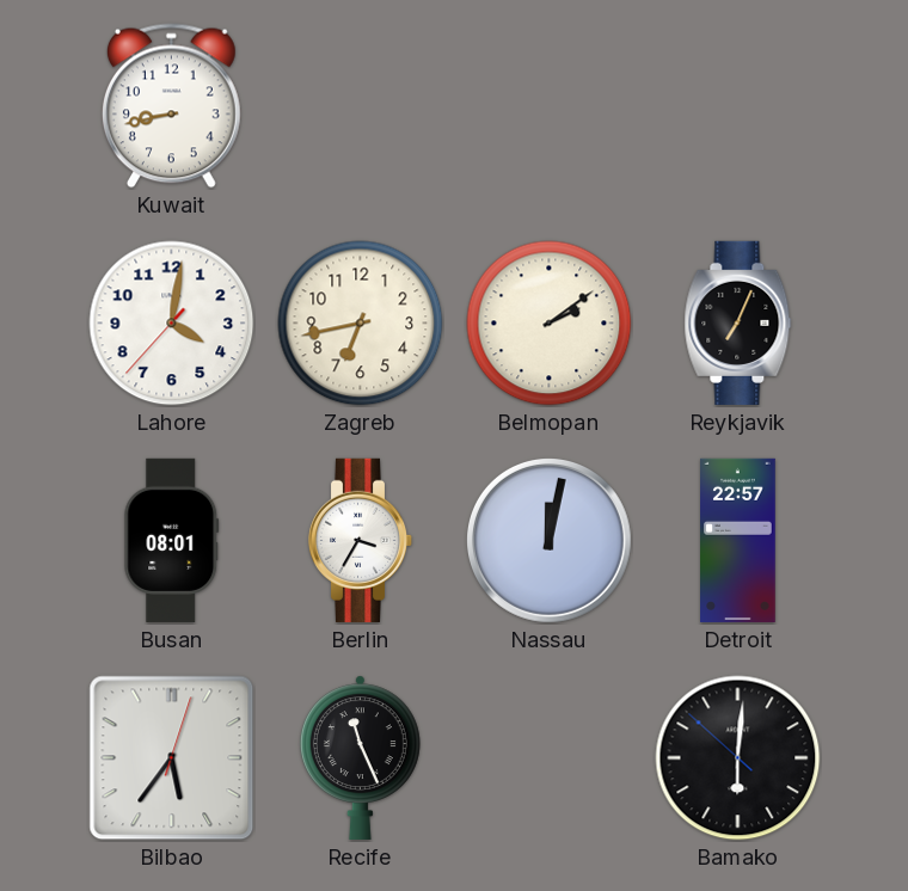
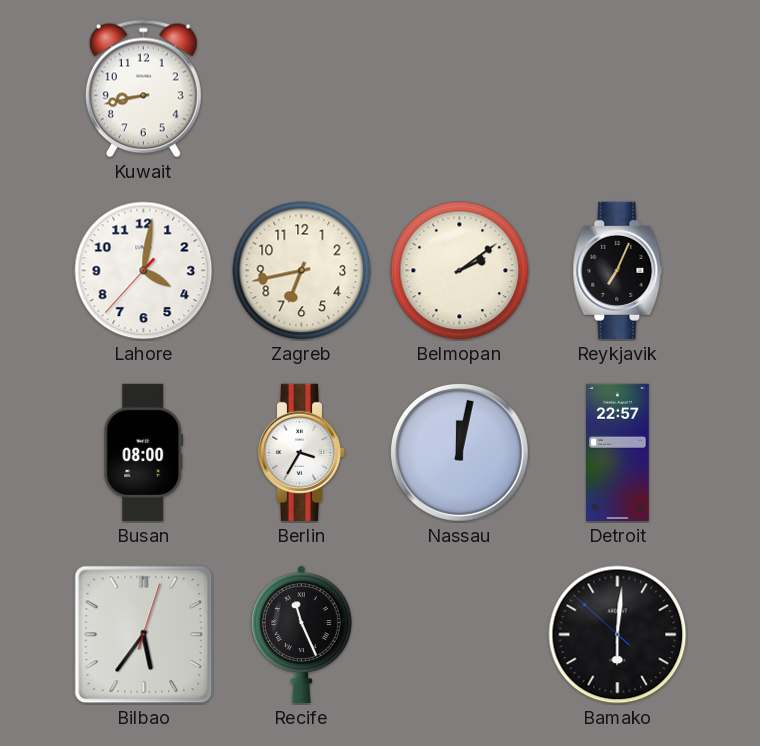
Busan: 08:01 -> 08:00
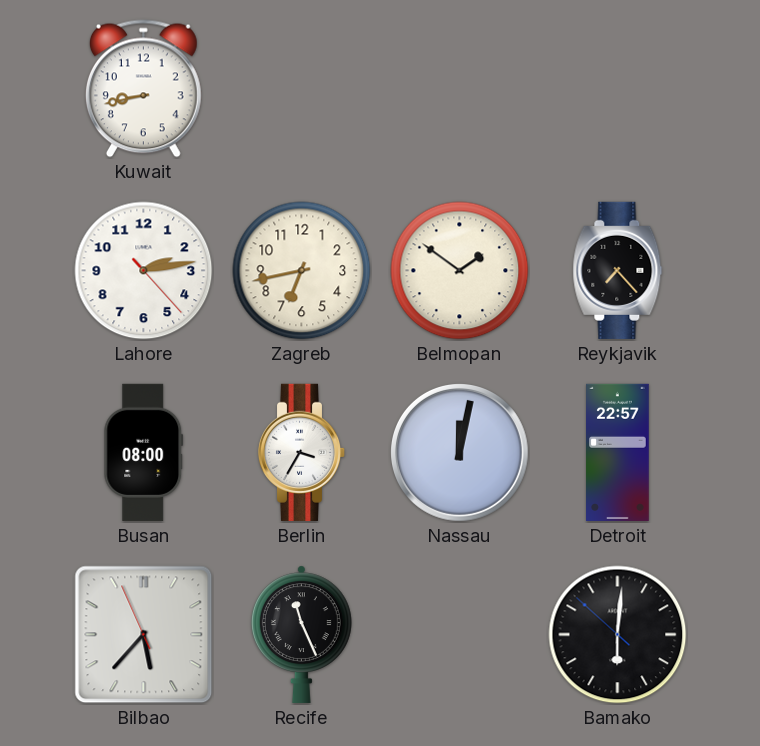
Lahore: 4:01 -> 2:13
Belmopan: 2:09 -> 1:51
Reykjavik: 7:04 -> 7:23
Bilbao: 5:36:03 -> 5:36:56
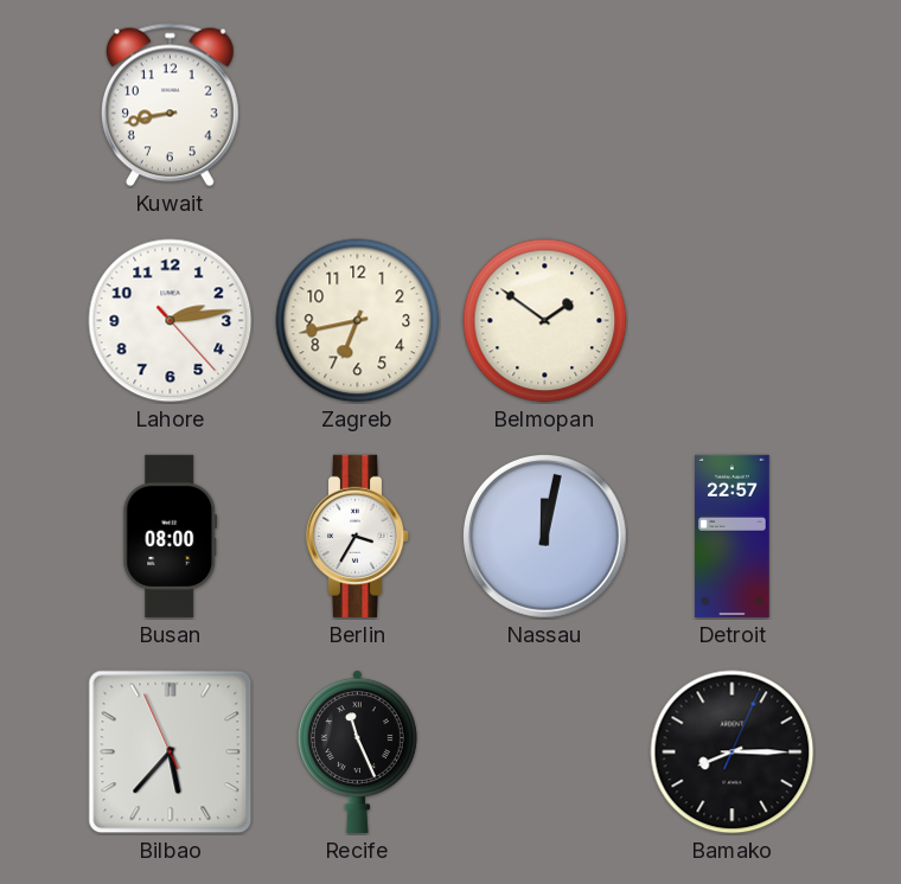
Reykjavik: 7:23 -> none
Bamako: 6:00 -> 8:15
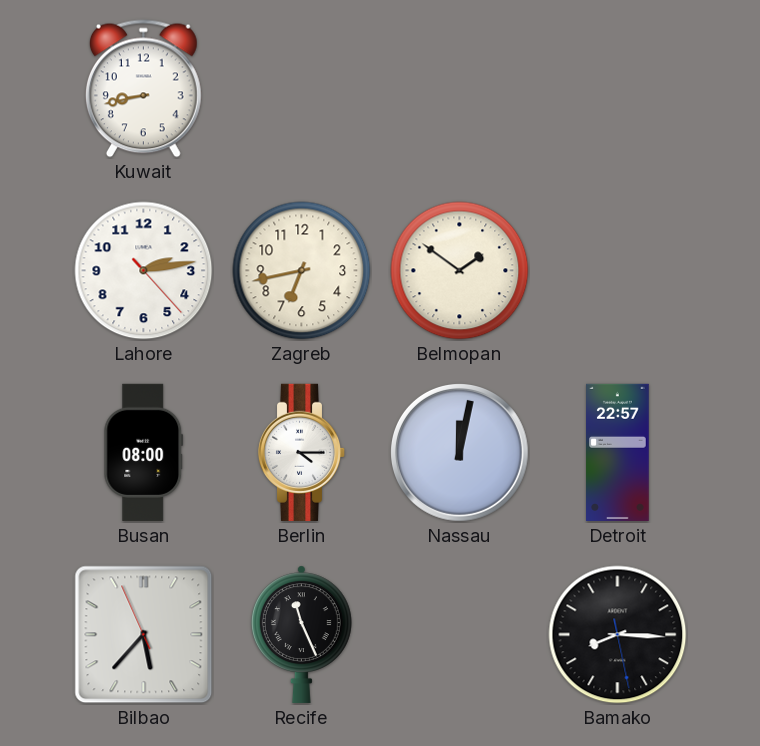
Berlin: 3:35 -> 4:15
Bamako: 8:15:04 -> 8:15:28
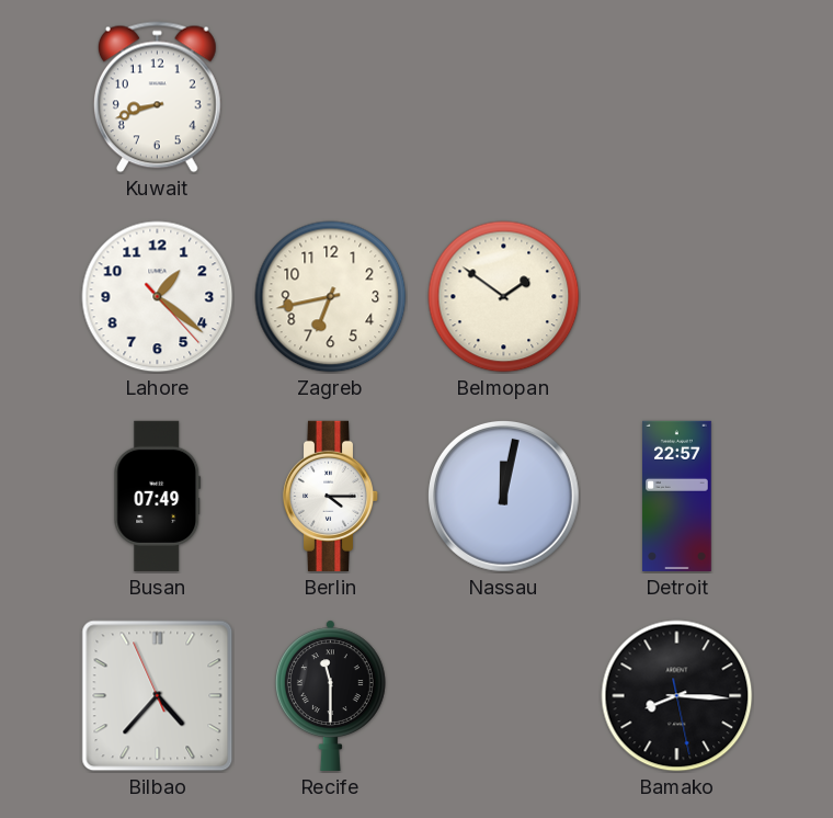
Kuwait: 8:43 -> 8:42
Lahore: 2:13 -> 1:21
Busan: 08:00 -> 07:49
Bilbao: 5:36 -> 4:36
Recife: 11:26 -> 11:30
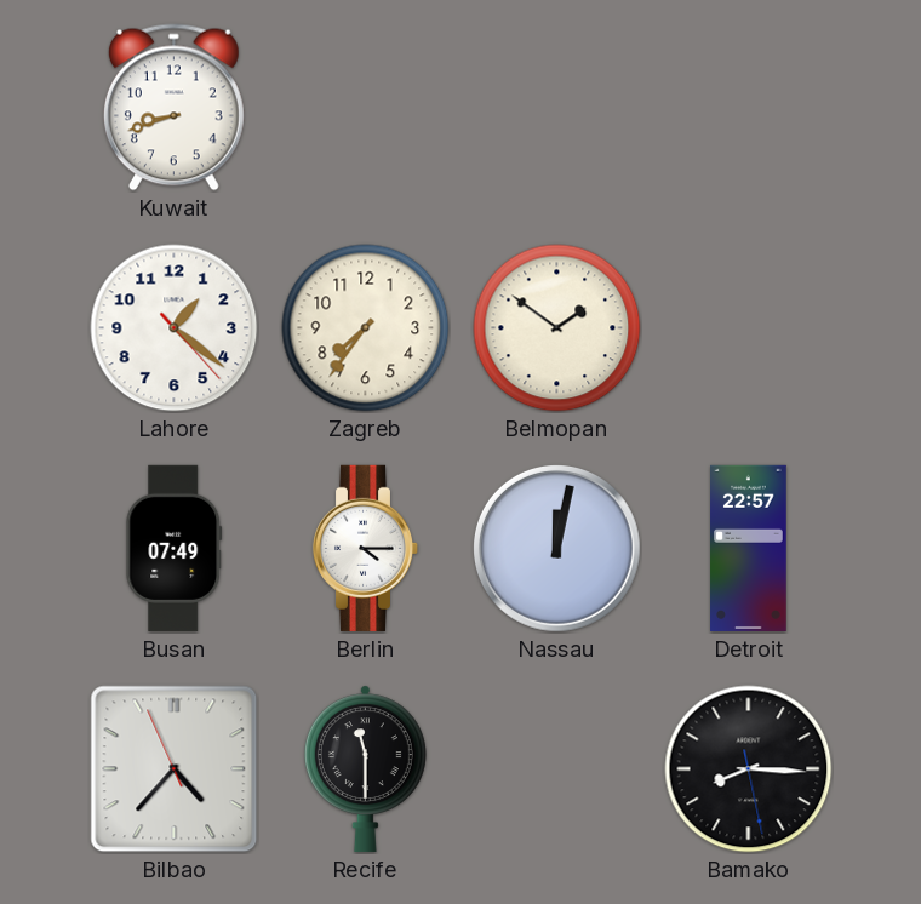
Zagreb: 6:43 -> 7:36
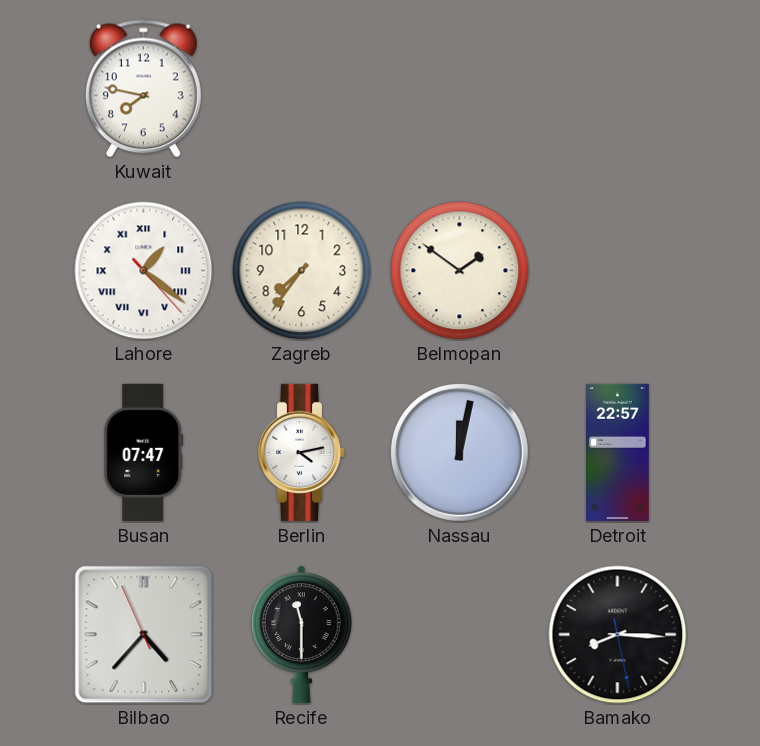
Kuwait: 8:42 -> 7:47
Lahore numerals: Arabic -> Roman
Busan: 07:49 -> 07:47
Berlin: 4:15 -> 4:13
